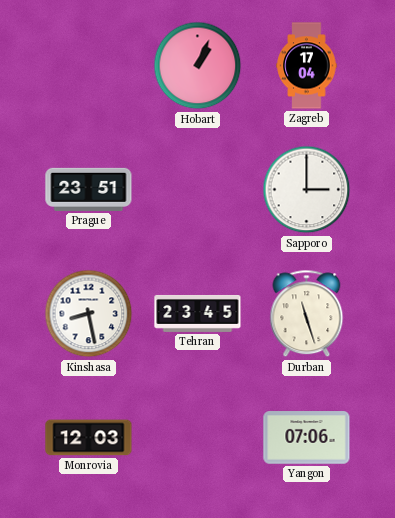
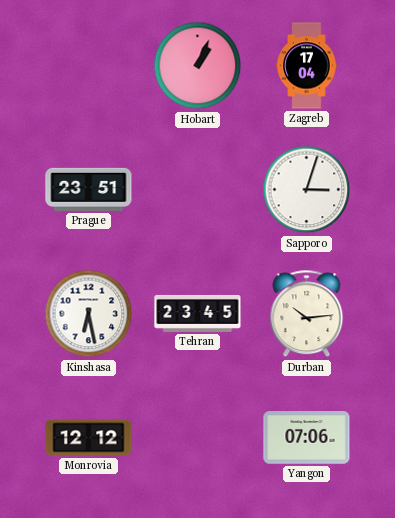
Sapporo: 3:00 -> 3:03
Kinshasa: 8:28 -> 6:28
Durban: 11:27 -> 10:14
Monrovia: 12:03 -> 12:12
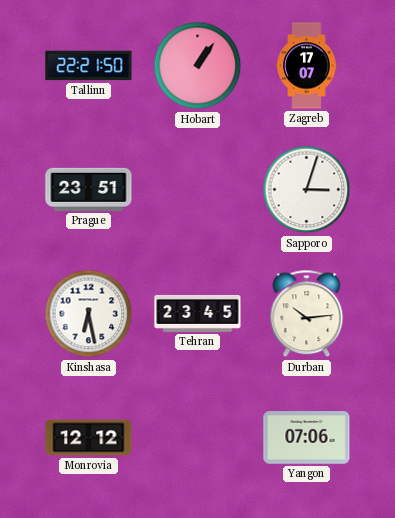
Tallinn: none -> 22:21
Hobart: 1:04 -> 1:06
Zagreb: 17:04 -> 17:07
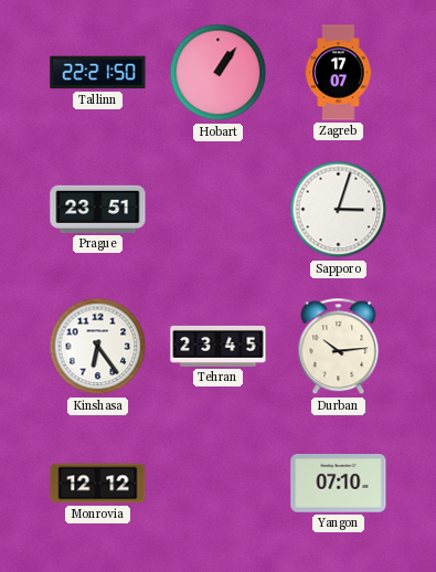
Kinshasa: 6:28 -> 6:24
Yangon: 07:06 -> 07:10
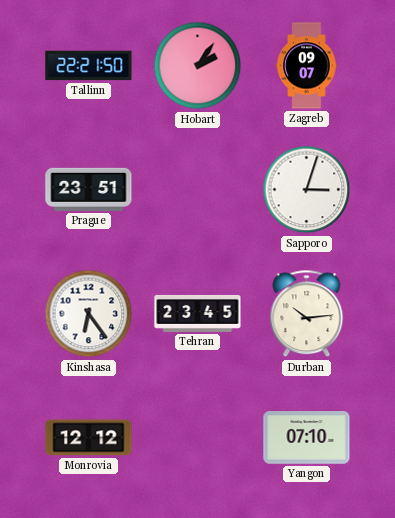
Hobart: 1:06 -> 2:06
Zagreb: 17:07 -> 09:07
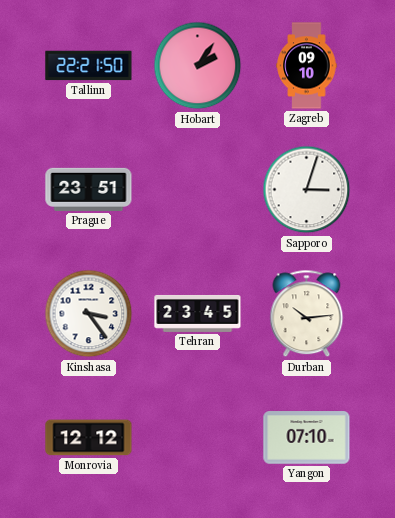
Zagreb: 09:07 -> 09:10
Kinshasa: 6:24 -> 3:24
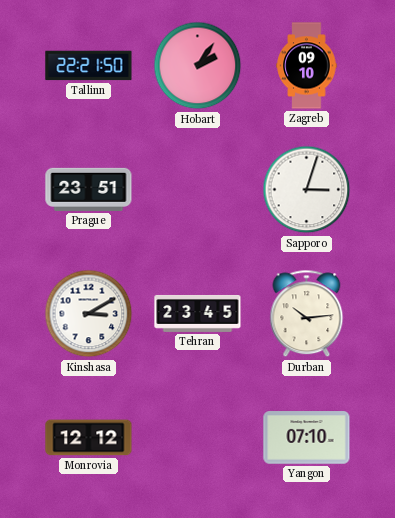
Kinshasa: 3:24 -> 3:10
